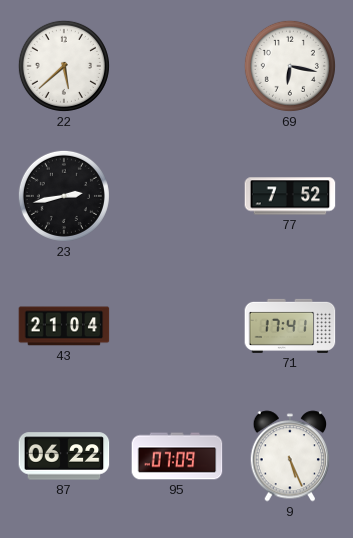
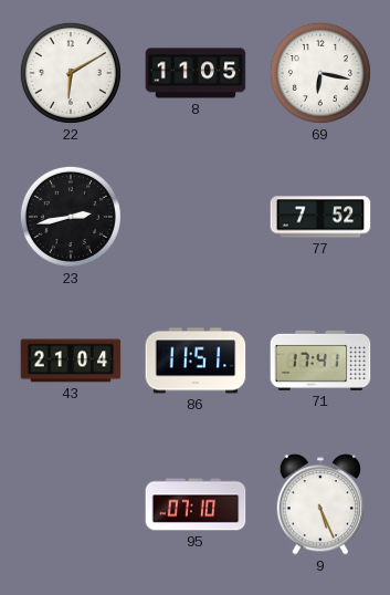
22: 5:38 -> 6:10
8: none -> 11:05
86: none -> 11:51
87: 06:22 -> none
95: 07:09 -> 07:10
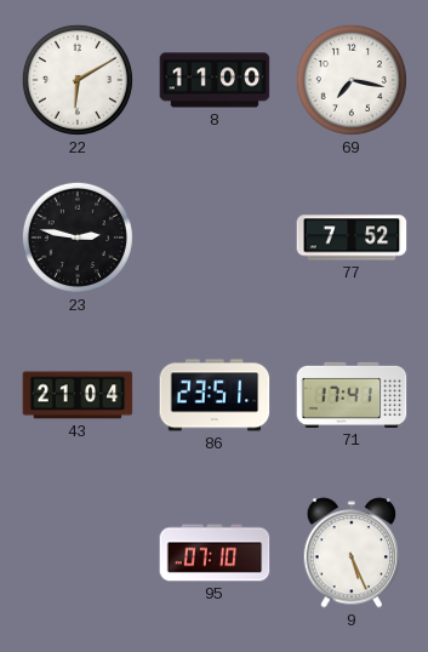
8: 11:05 -> 11:00
69: 6:17 -> 7:17
23: 2:43 -> 2:47
86: 11:51 -> 23:51
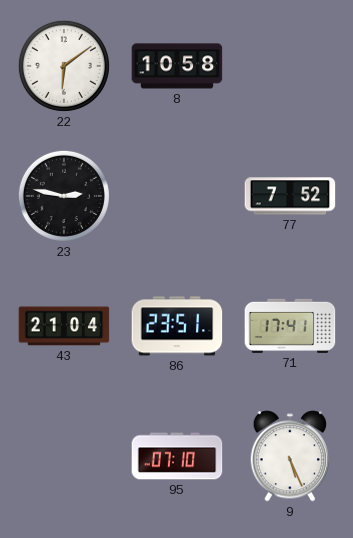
22: 6:10 -> 6:09
8: 11:00 -> 10:58
69: 7:17 -> none
